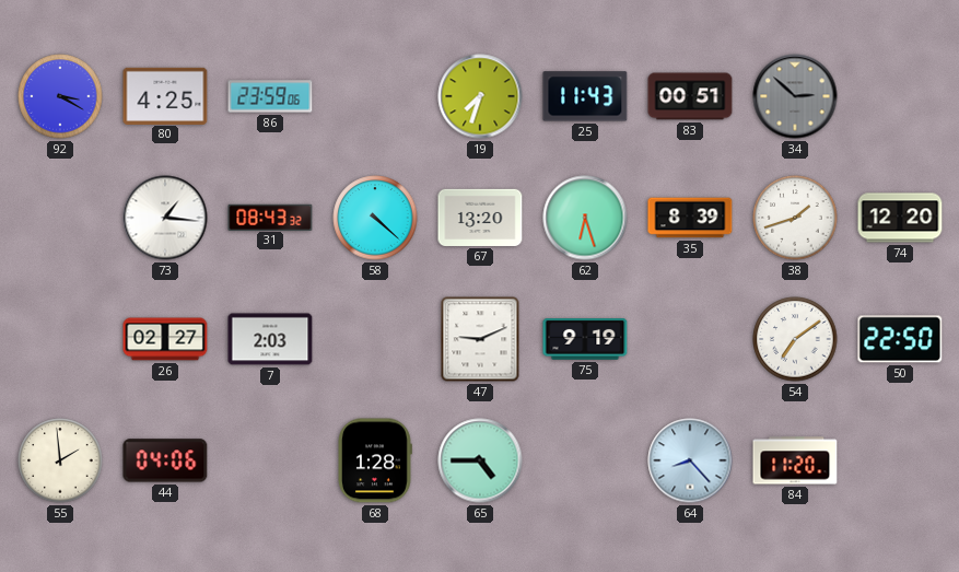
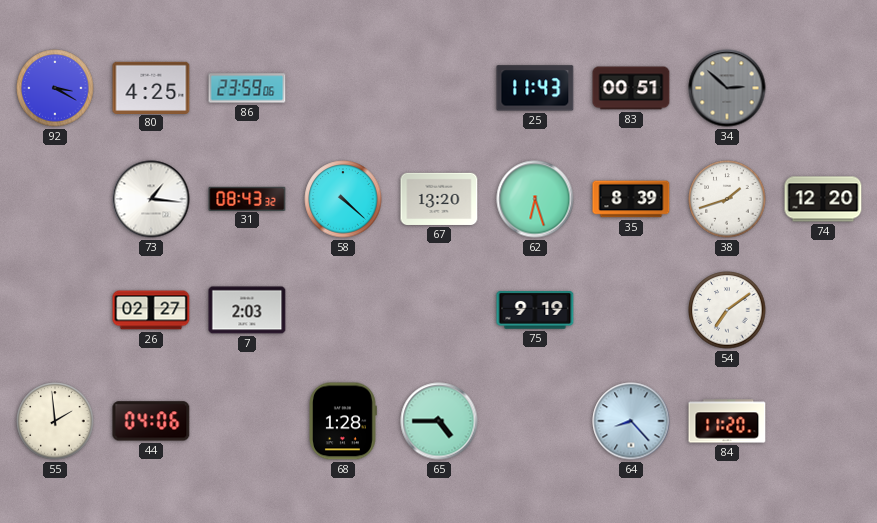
19: 7:33 -> none
47: 9:11 -> none
50: 22:50 -> none
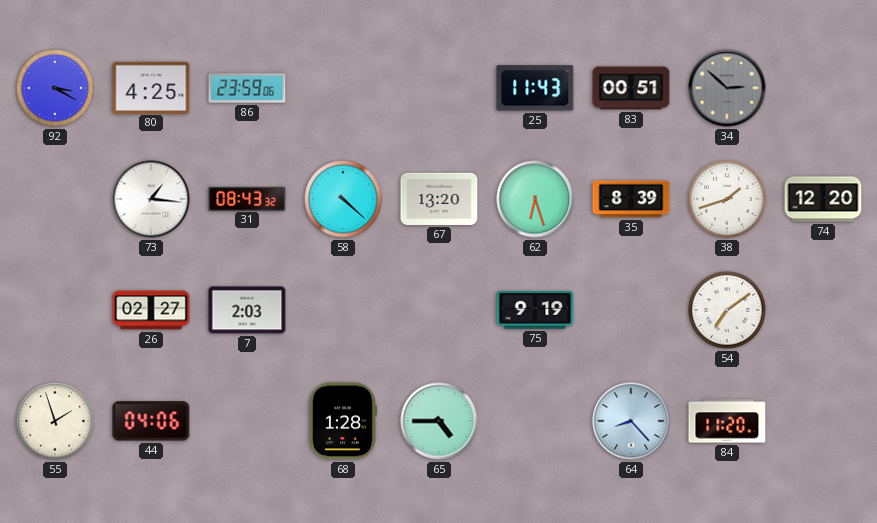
55: 1:59 -> 1:57
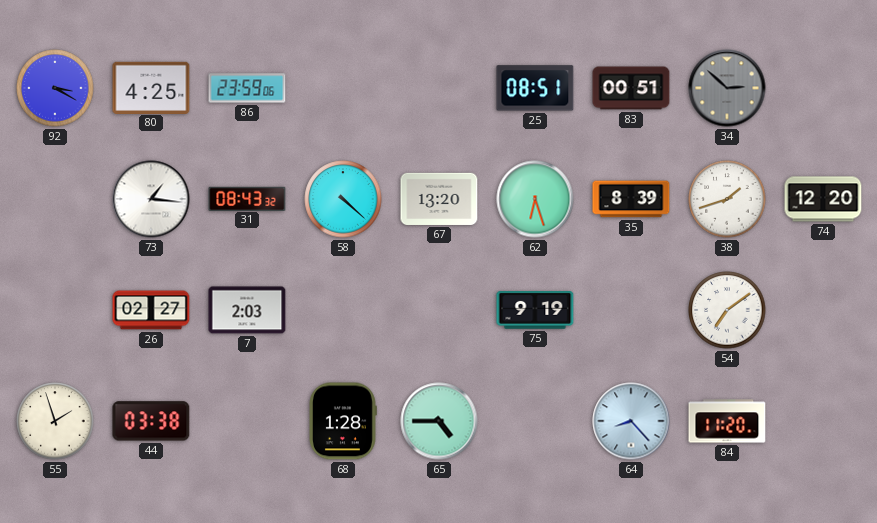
25: 11:43 -> 08:51
44: 04:06 -> 03:38
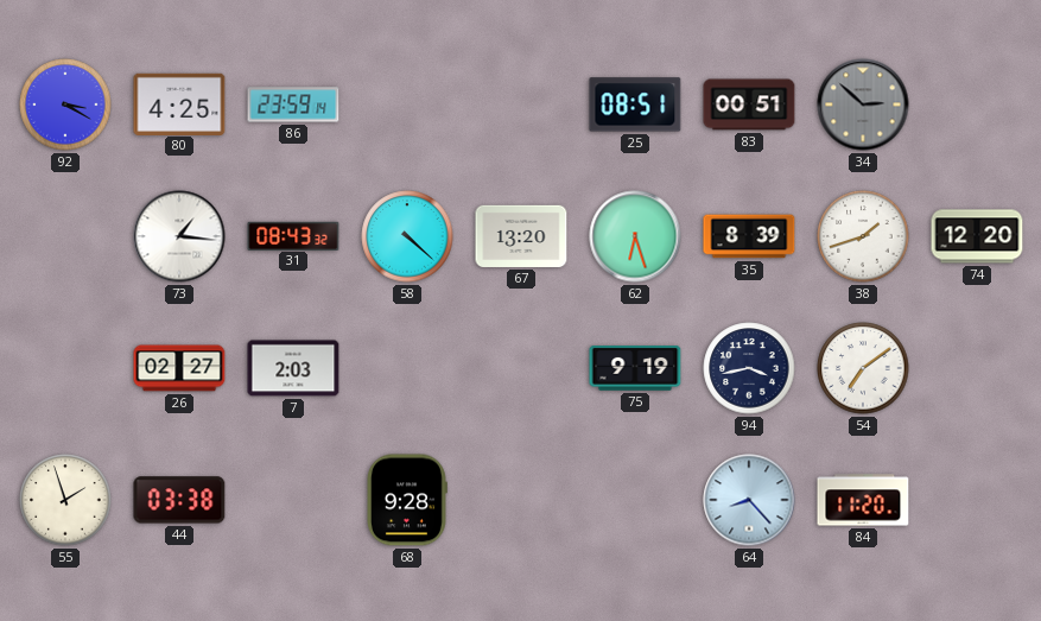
86: 23:59:06 -> 23:59:14
94: none -> 3:43
68: 1:28 -> 9:28
65: 4:45 -> none
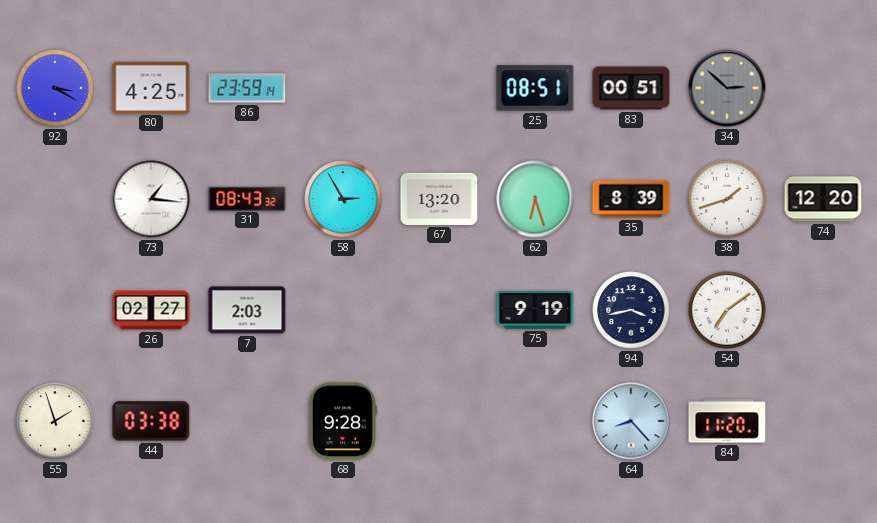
58: 4:22 -> 2:55
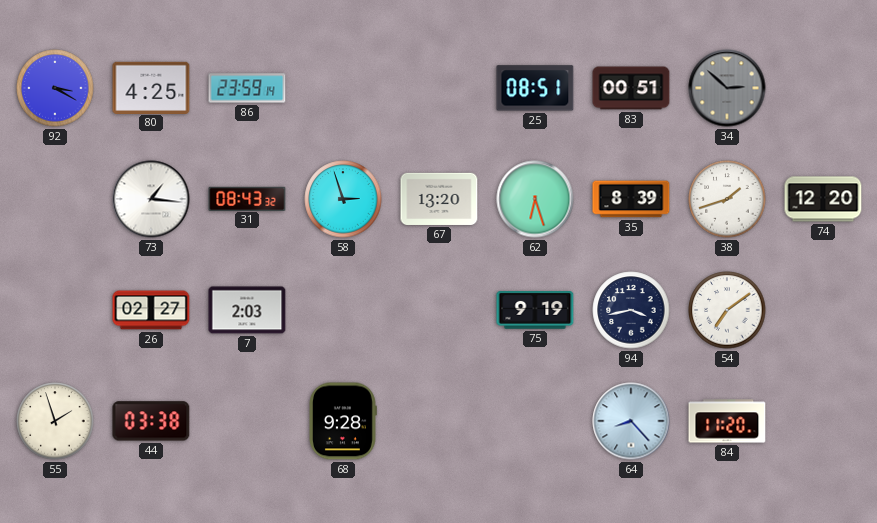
58: 2:55 -> 2:57
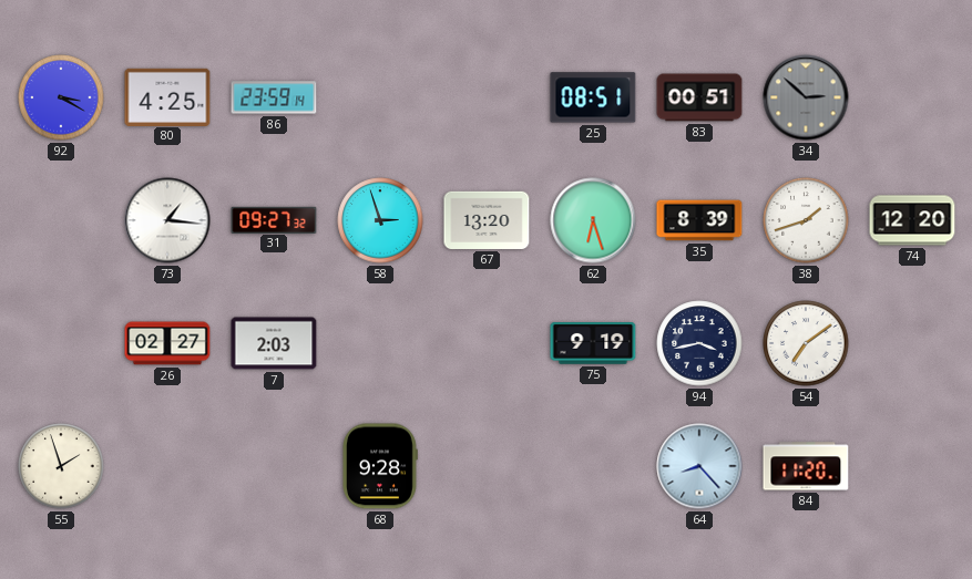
31: 08:43 -> 09:27
44: 03:38 -> none
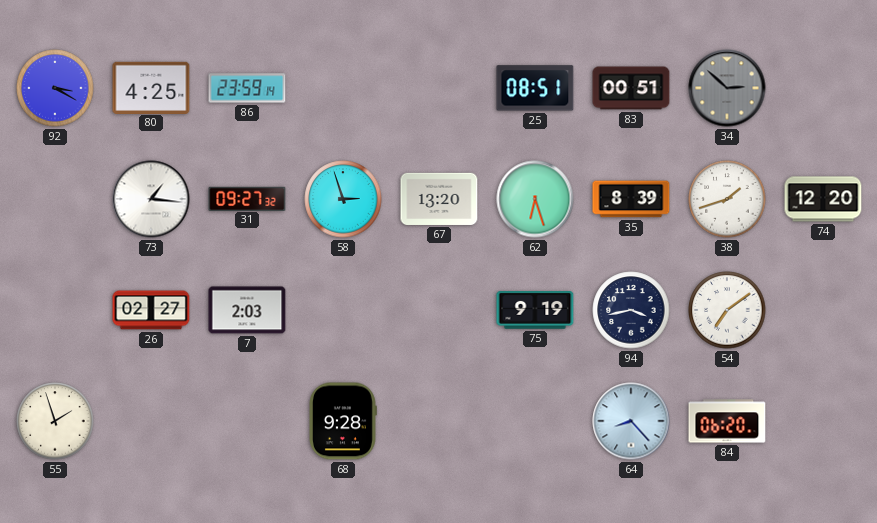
84: 11:20 -> 06:20
